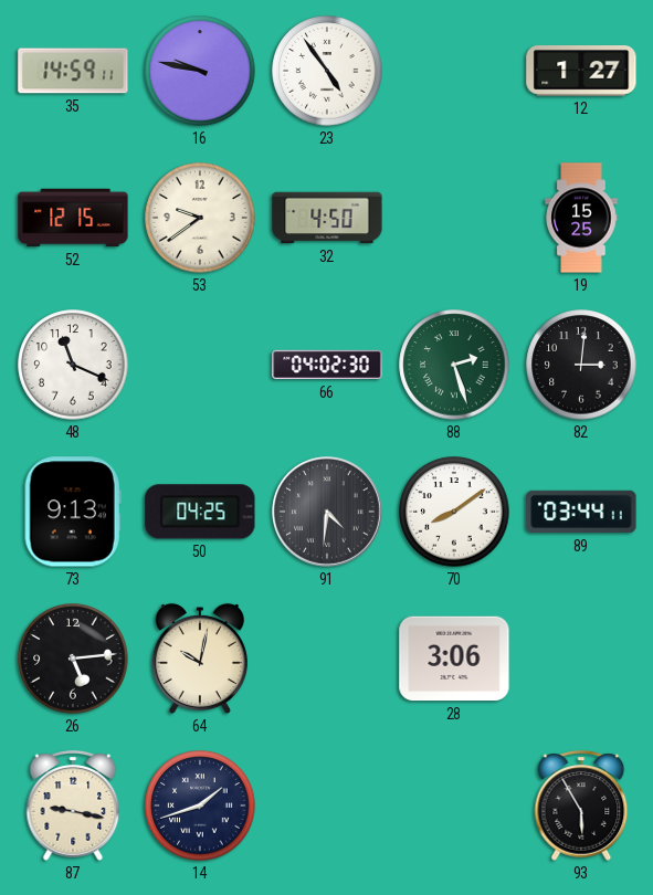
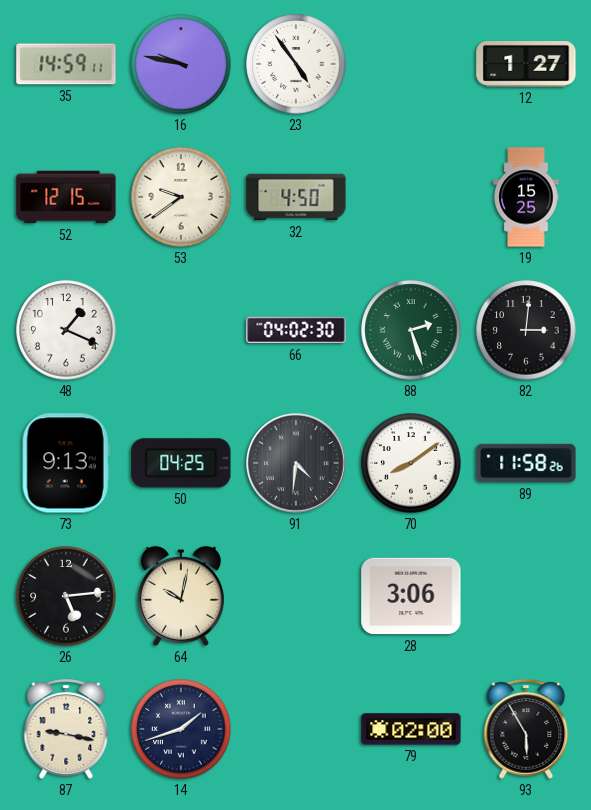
48: 11:19 -> 1:19
89: 03:44 -> 11:58
79: none -> 02:00
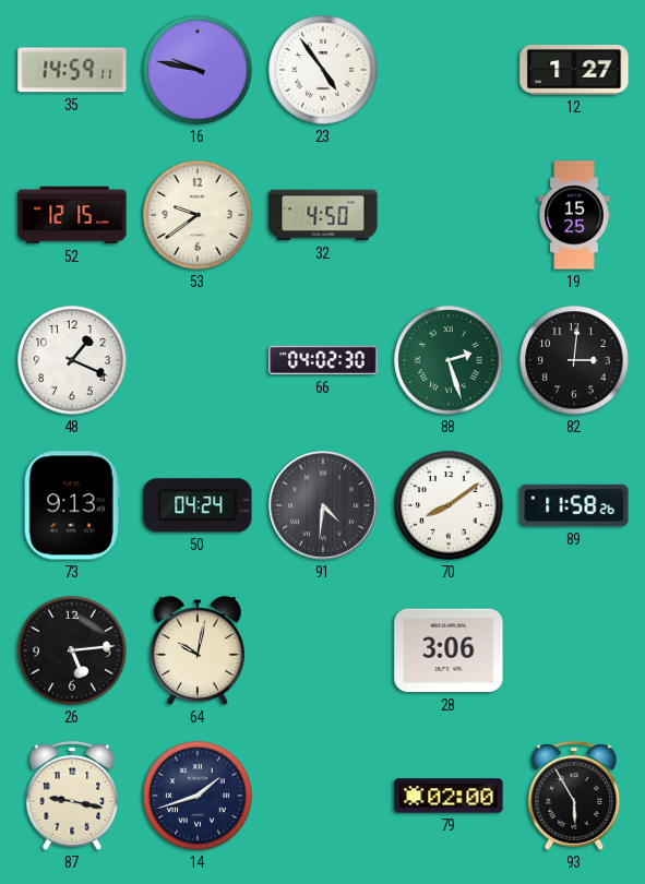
50: 04:25 -> 04:24
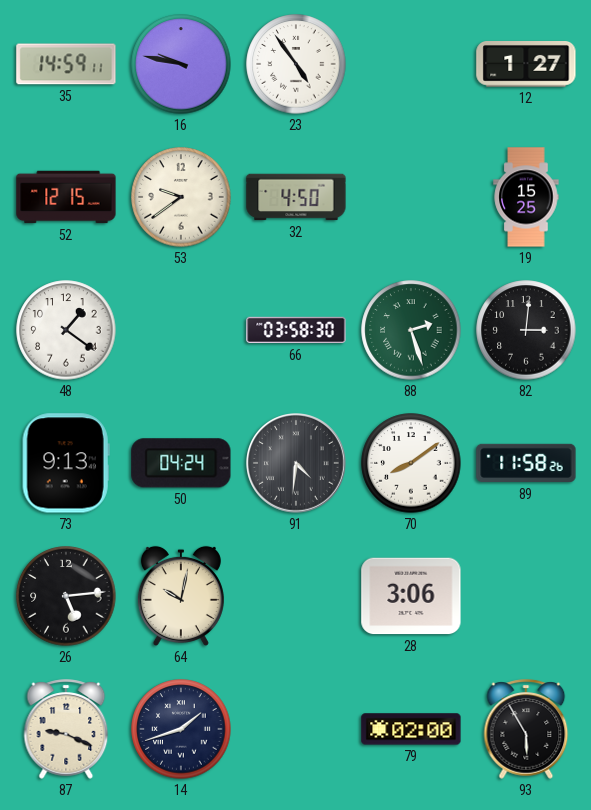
48: 1:19 -> 1:21
66: 04:02 -> 03:58
87: 9:17 -> 9:19
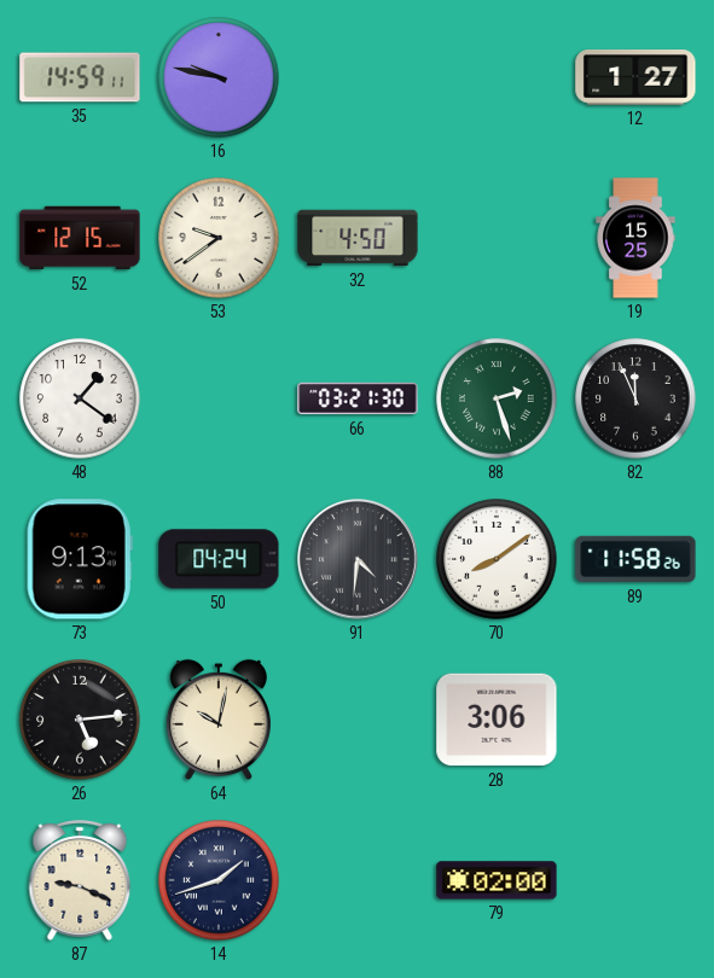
23: 4:54 -> none
66: 03:58 -> 03:21
82: 3:01 -> 11:56
93: 5:55 -> none
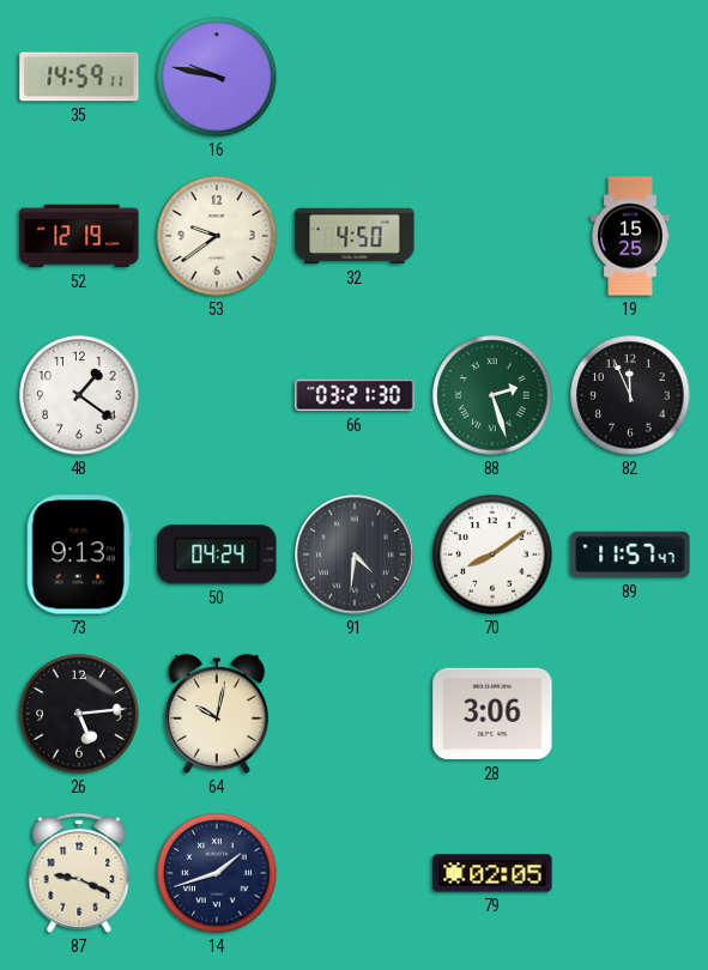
12: 1:27 -> none
52: 12:15 -> 12:19
89: 11:58 -> 11:57
79: 02:00 -> 02:05
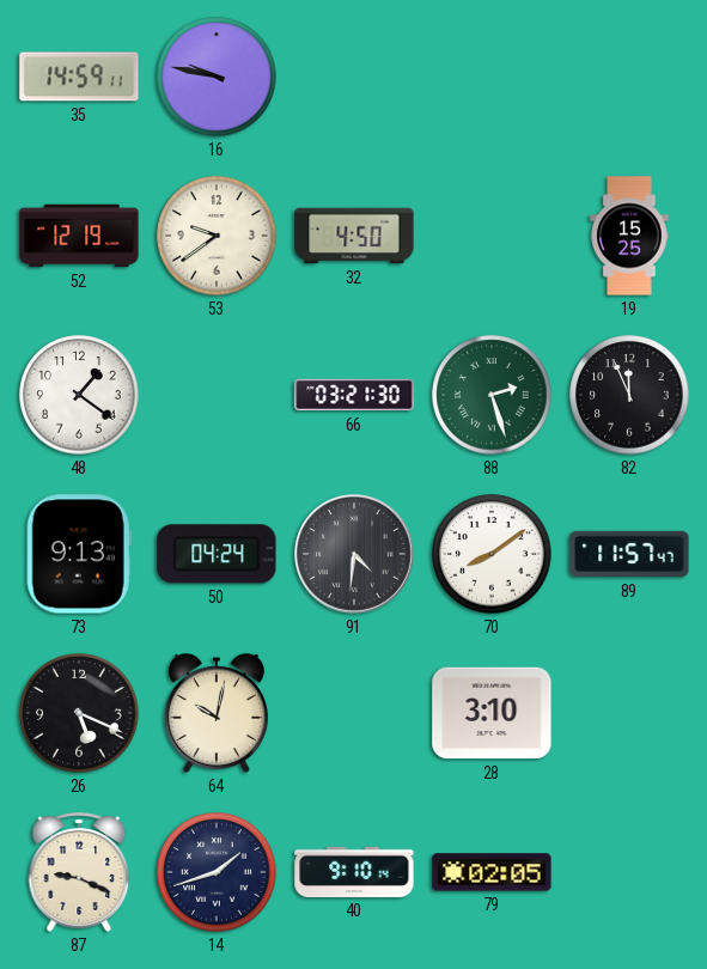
26: 5:14 -> 5:19
28: 3:06 -> 3:10
40: none -> 9:10
